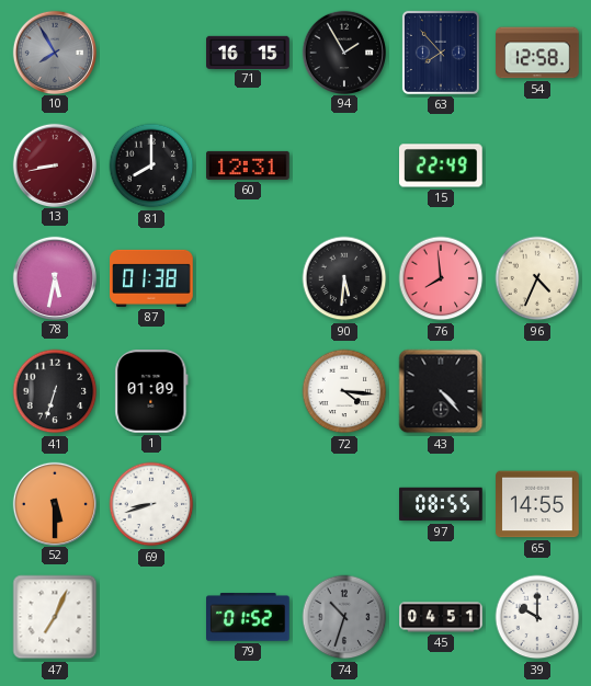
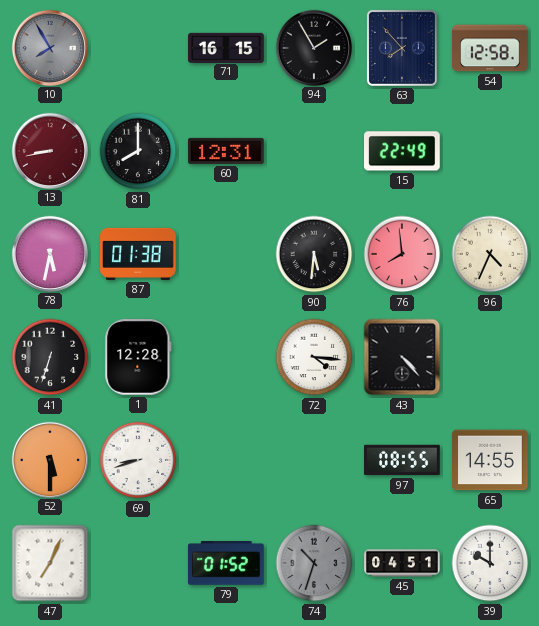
1: 01:09 -> 12:28
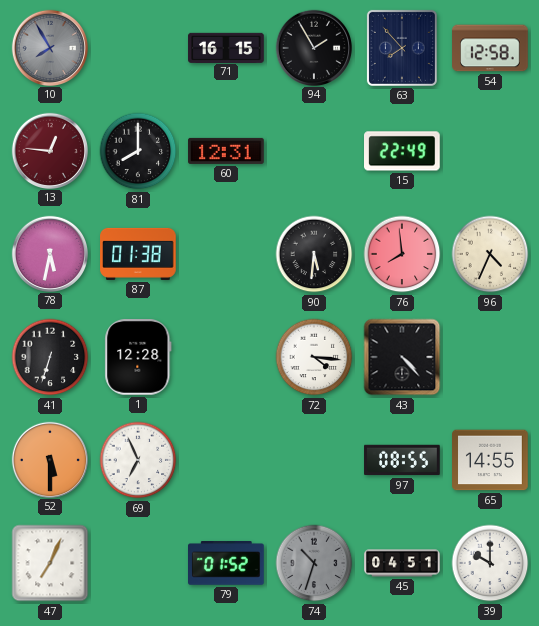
13: 8:43 -> 12:46
69: 8:42 -> 6:56
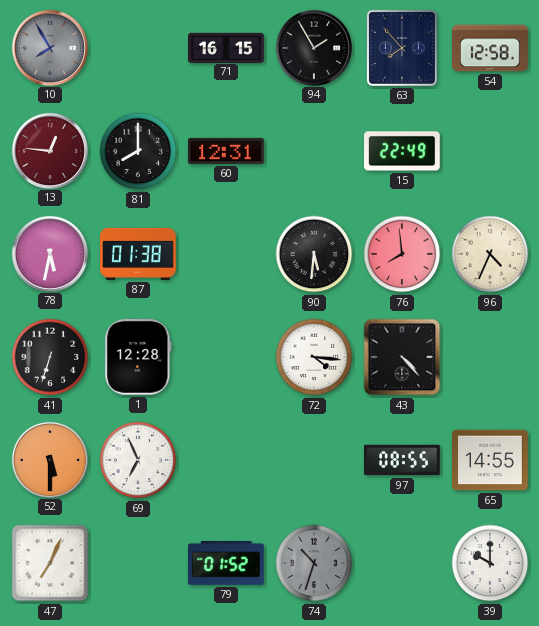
45: 04:51 -> none
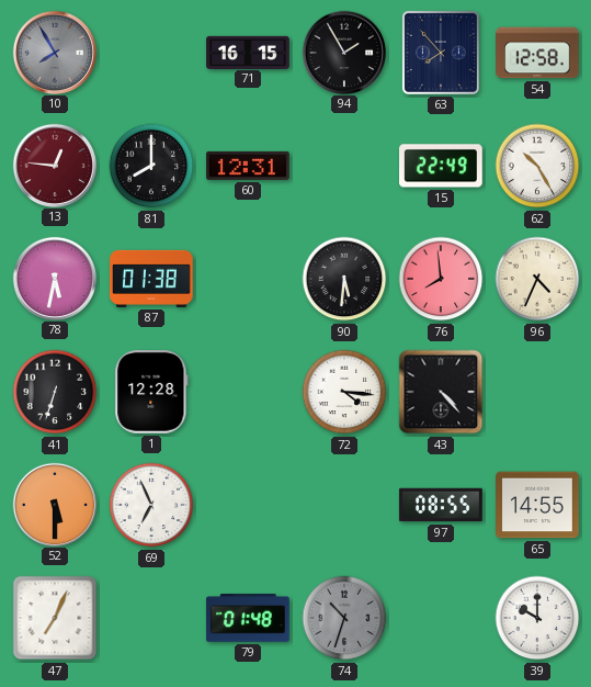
62: none -> 10:25
79: 01:52 -> 01:48
